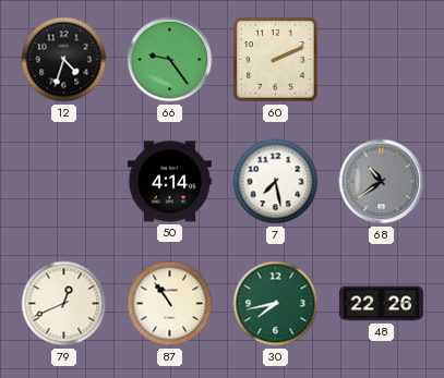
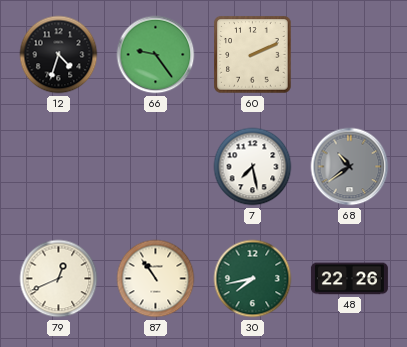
50: 4:14 -> none
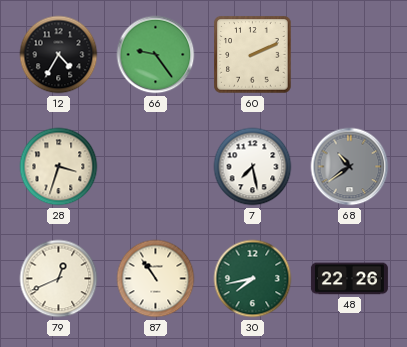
12: 4:33 -> 4:35
28: none -> 3:33
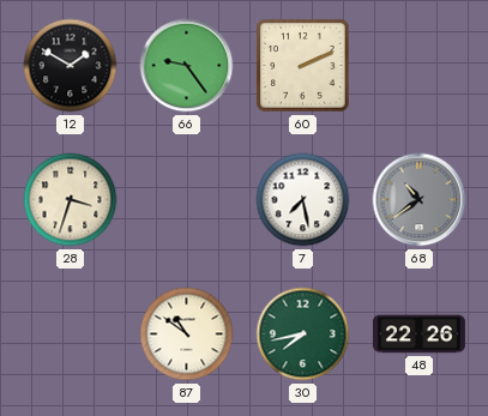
12: 4:35 -> 1:50
79: 12:41 -> none
87: 10:54 -> 10:51
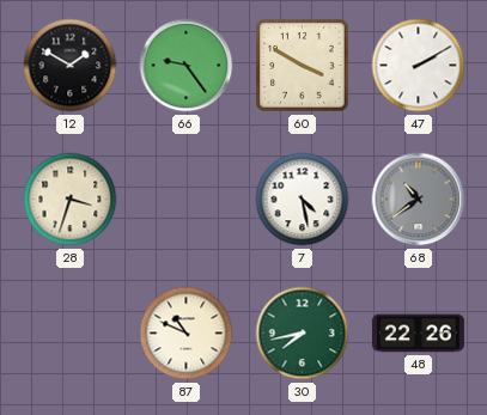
60: 2:11 -> 3:50
47: none -> 2:10
7: 7:28 -> 4:28
87: 10:51 -> 10:49
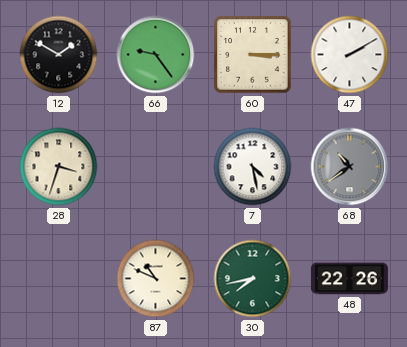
60: 3:50 -> 3:15
